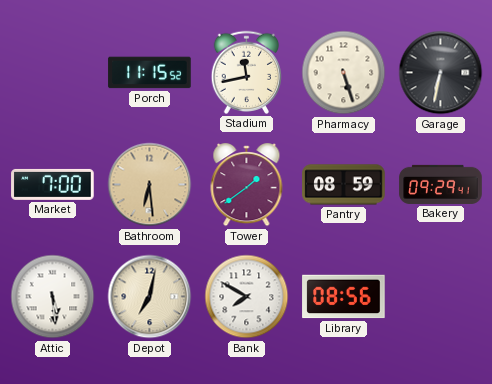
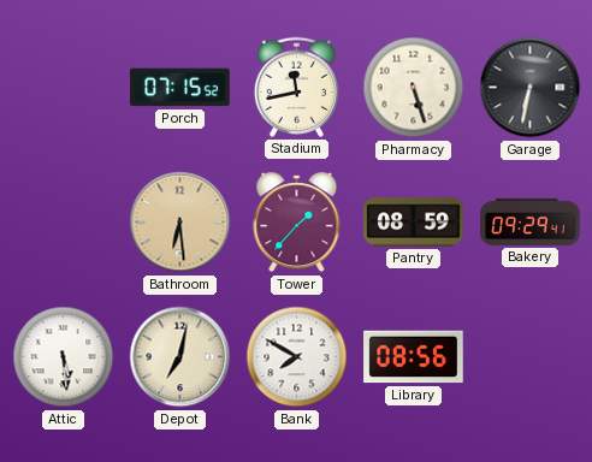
Porch: 11:15 -> 07:15
Market: 7:00 -> none
Tower: 1:39 -> 1:37
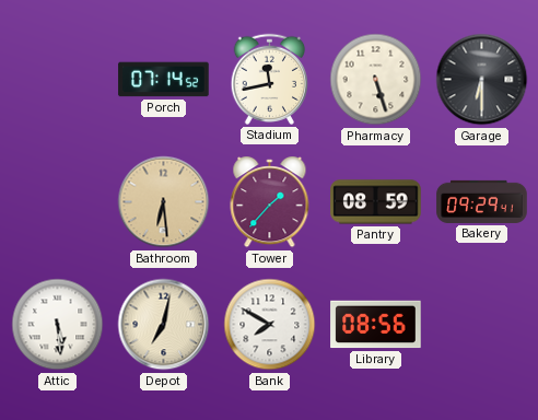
Porch: 07:15 -> 07:14
Garage: 6:32 -> 6:30
